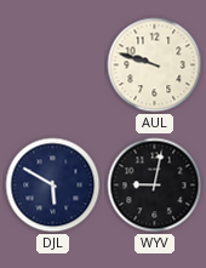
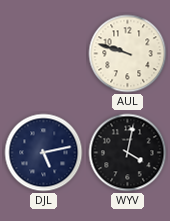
DJL: 5:50 -> 5:13
WYV: 9:02 -> 4:02
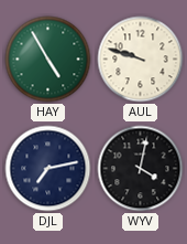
HAY: none -> 4:55
DJL: 5:13 -> 7:13
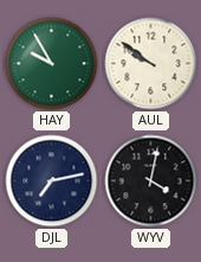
HAY: 4:55 -> 9:55
AUL: 9:48 -> 9:51
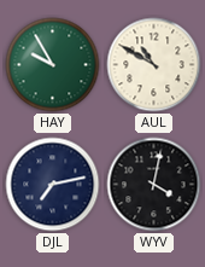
AUL: 9:51 -> 10:50
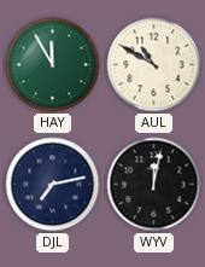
HAY: 9:55 -> 11:55
WYV: 4:02 -> 12:02
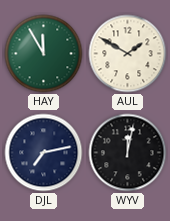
AUL: 10:50 -> 1:50
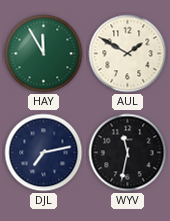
WYV: 12:02 -> 11:32
